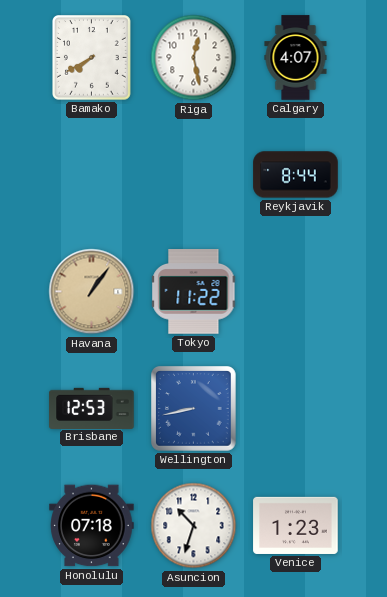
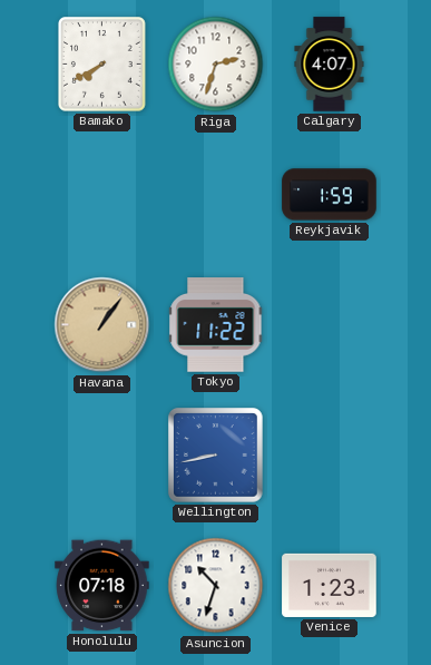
Riga: 12:28 -> 2:33
Reykjavik: 8:44 -> 1:59
Brisbane: 12:53 -> none
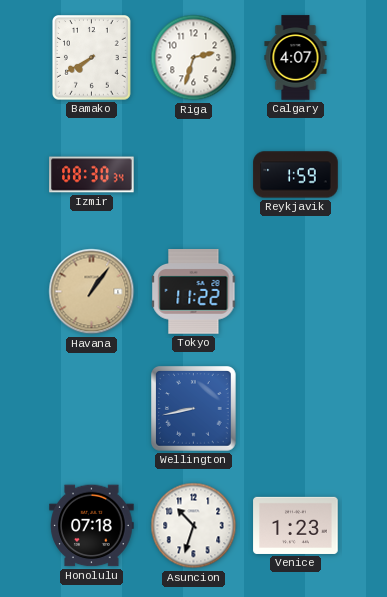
Izmir: none -> 08:30
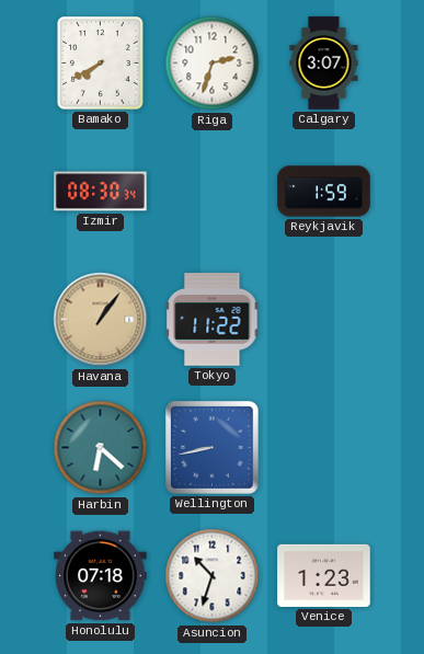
Calgary: 4:07 -> 3:07
Harbin: none -> 6:22
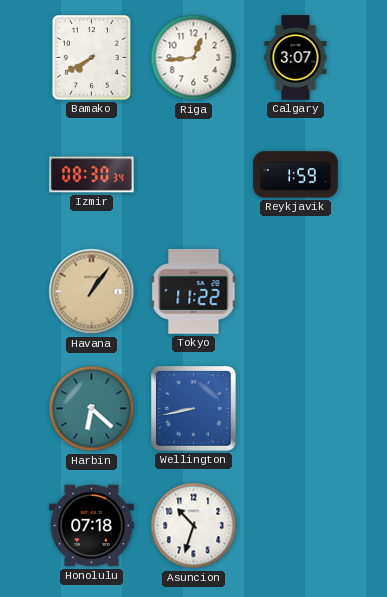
Riga: 2:33 -> 12:44
Venice: 1:23 -> none
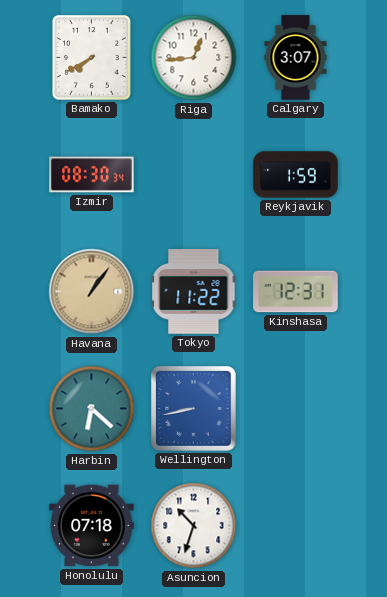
Kinshasa: none -> 12:31
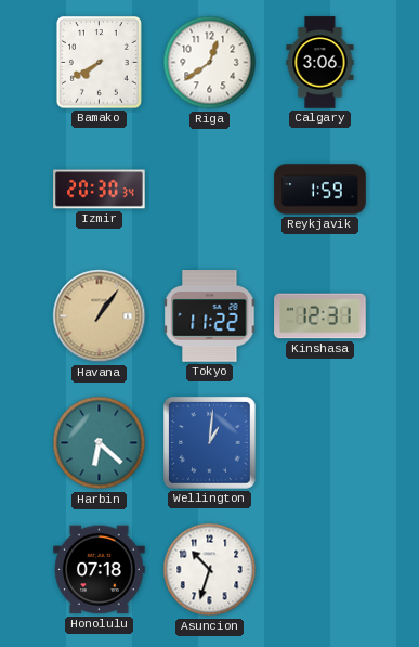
Riga: 12:44 -> 12:39
Calgary: 3:07 -> 3:06
Izmir: 08:30 -> 20:30
Wellington: 8:43 -> 1:01
